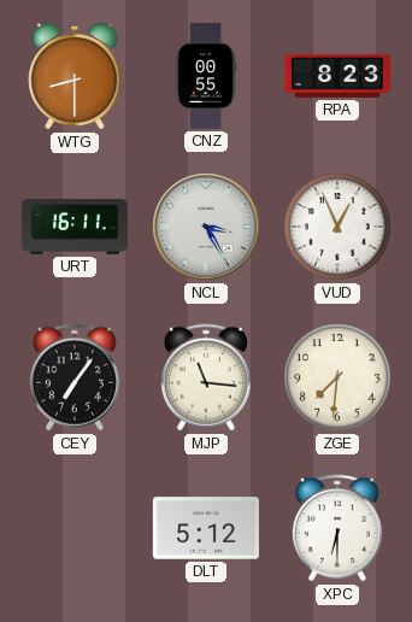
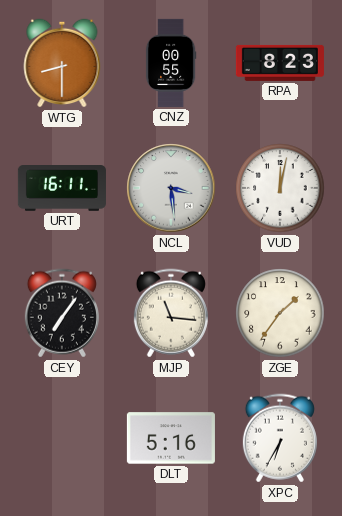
NCL: 3:25 -> 3:29
VUD: 12:56 -> 12:02
ZGE: 7:31 -> 1:36
DLT: 5:12 -> 5:16
XPC: 6:30 -> 6:35
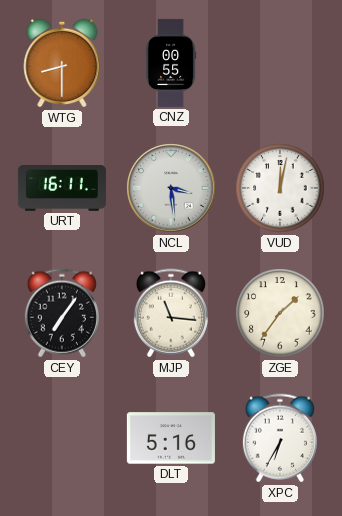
RPA: 8:23 -> none
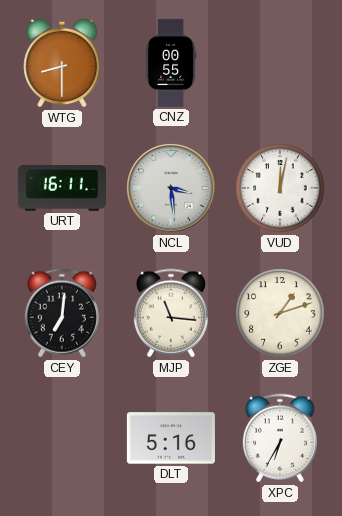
CEY: 7:06 -> 7:01
ZGE: 1:36 -> 1:12
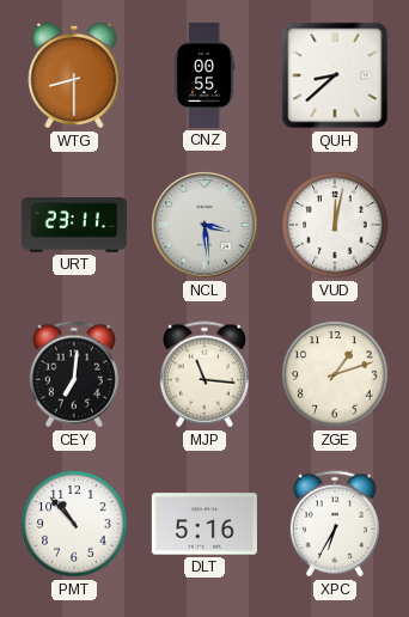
QUH: none -> 8:38
URT: 16:11 -> 23:11
PMT: none -> 10:53
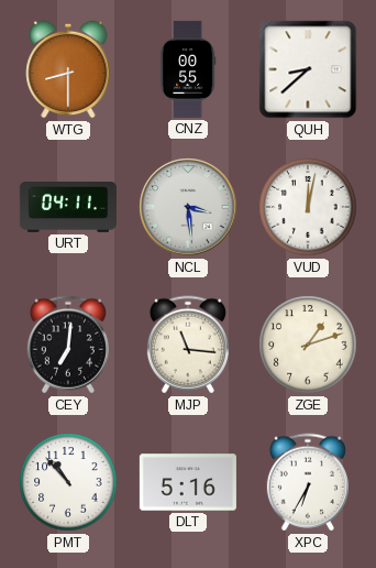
URT: 23:11 -> 04:11
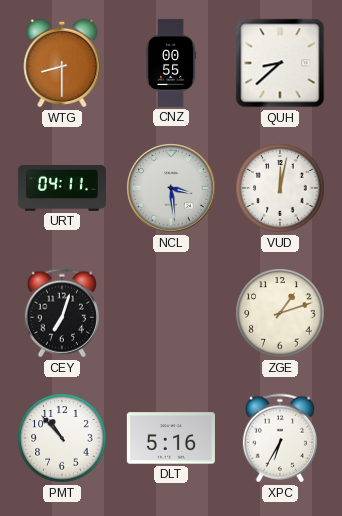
CEY: 7:01 -> 7:03
MJP: 11:16 -> none
